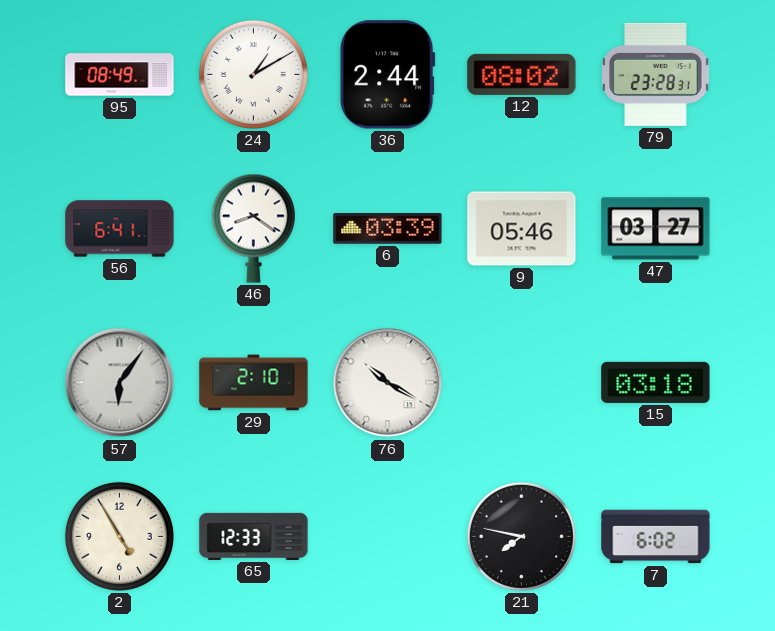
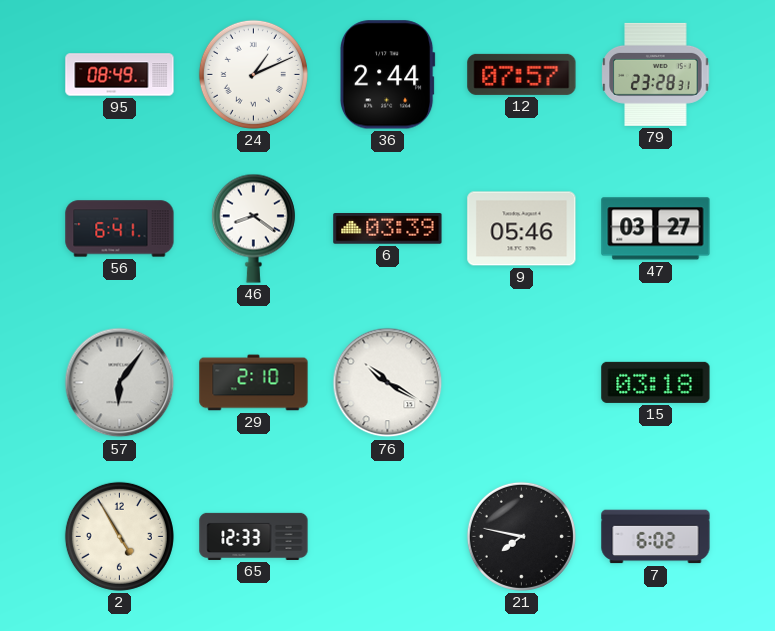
24: 1:10 -> 1:11
12: 08:02 -> 07:57
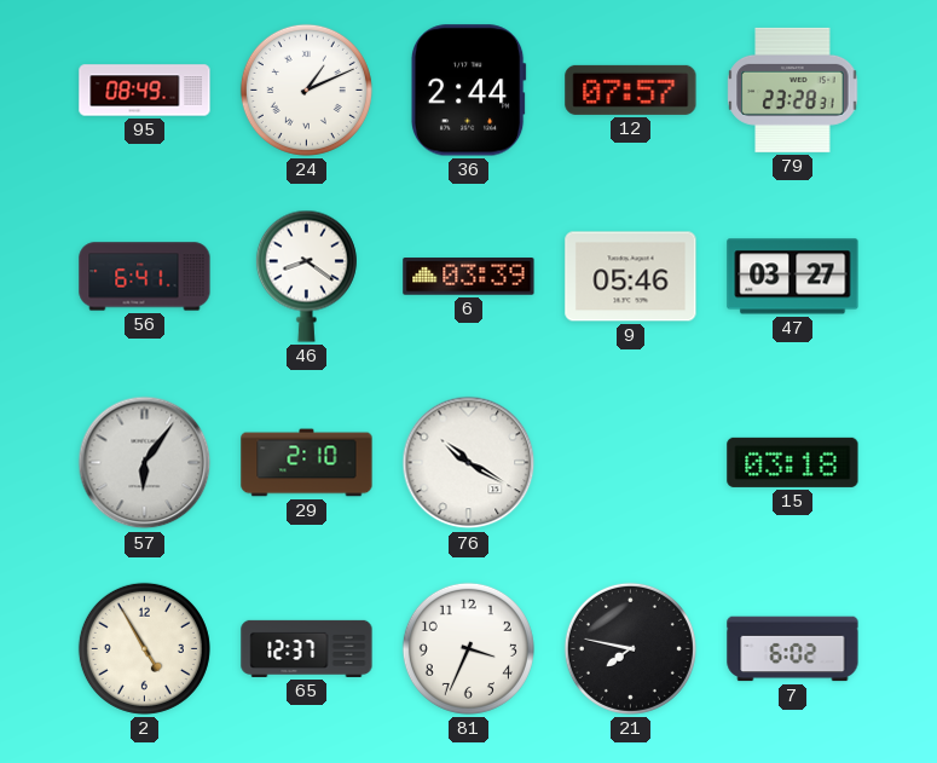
65: 12:33 -> 12:37
81: none -> 3:34
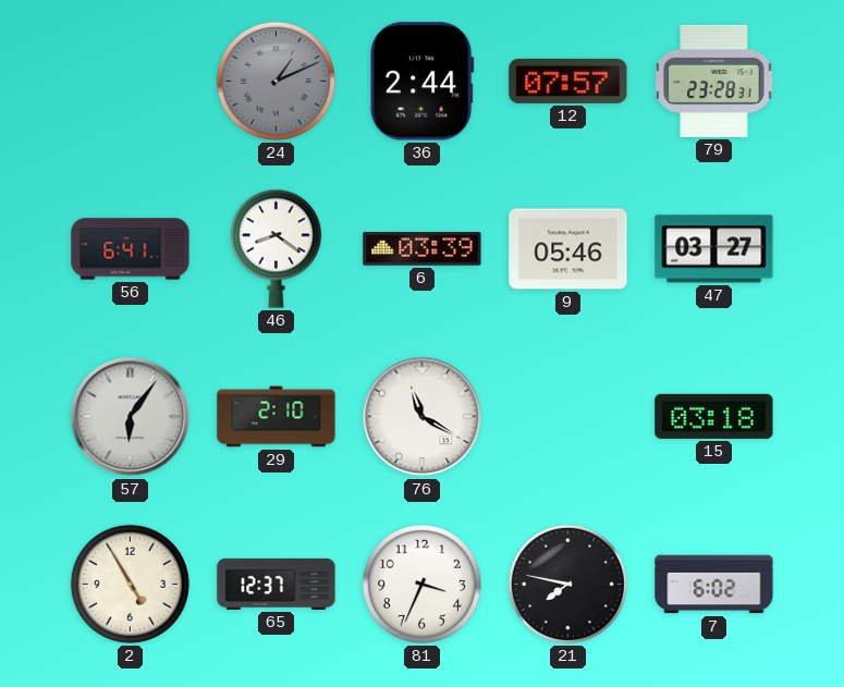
95: 08:49 -> none
24 dial: white -> grey
76: 10:20 -> 11:20
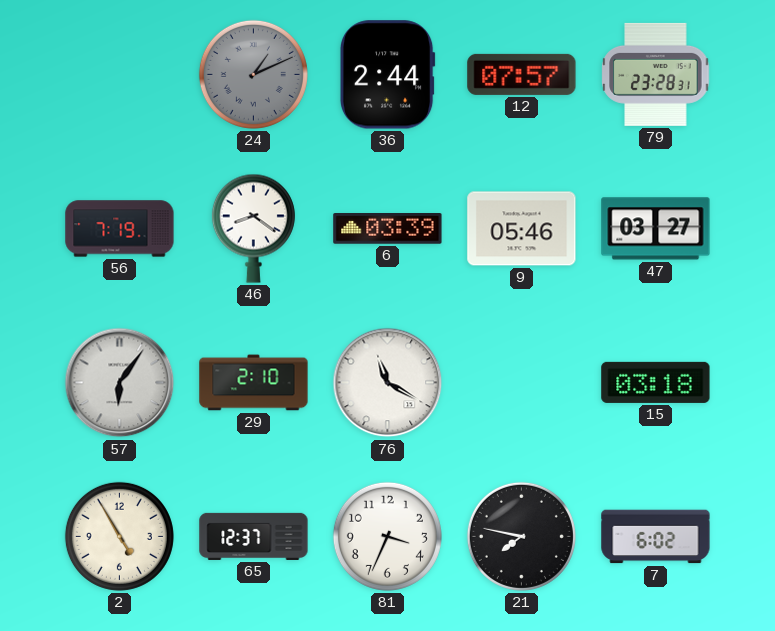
56: 6:41 -> 7:19
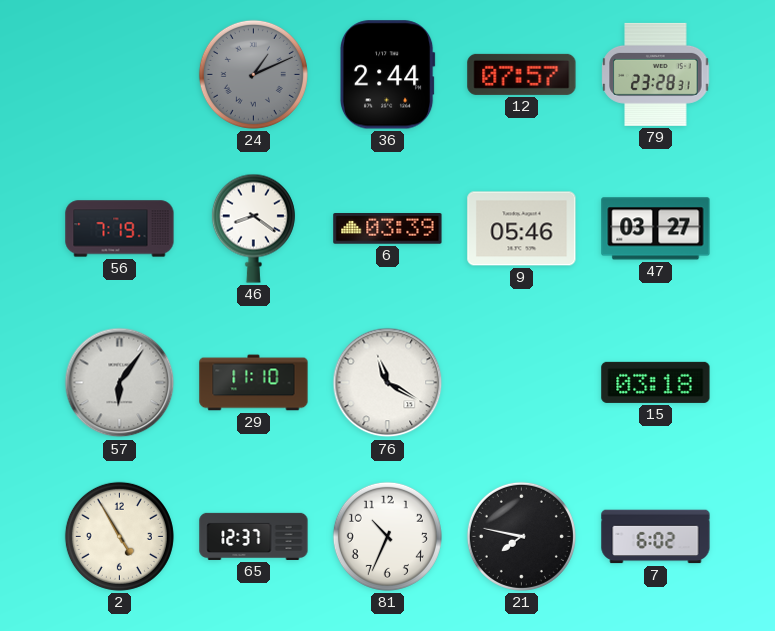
29: 2:10 -> 11:10
81: 3:34 -> 10:34
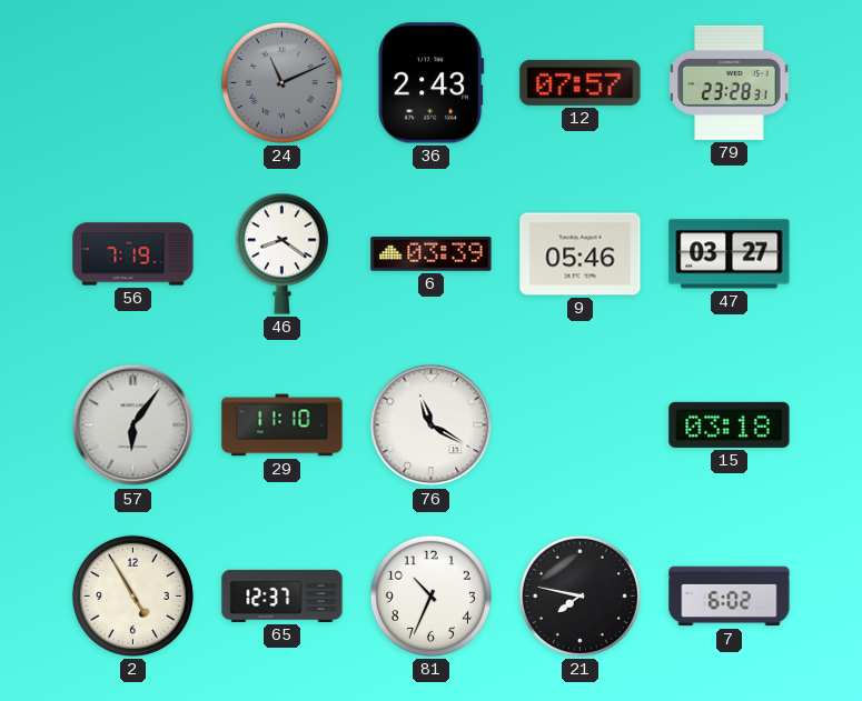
24: 1:11 -> 11:11
36: 2:44 -> 2:43
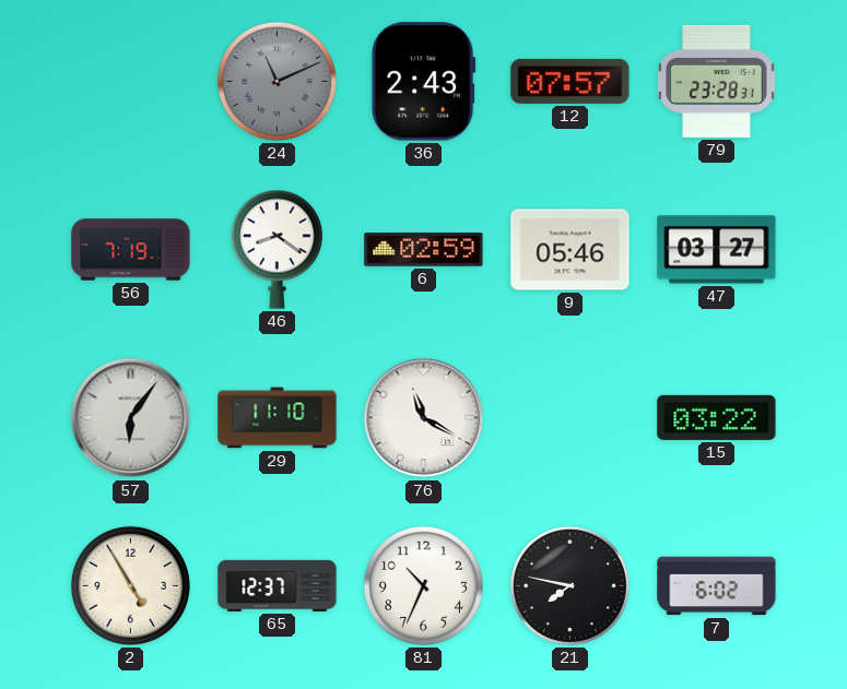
6: 03:39 -> 02:59
15: 03:18 -> 03:22
